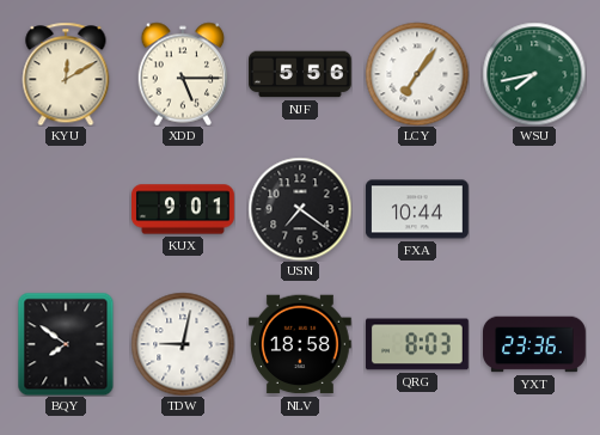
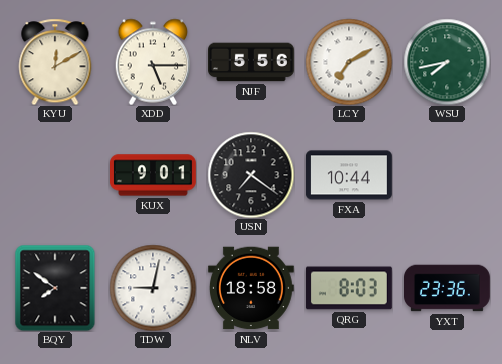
LCY: 7:06 -> 7:10
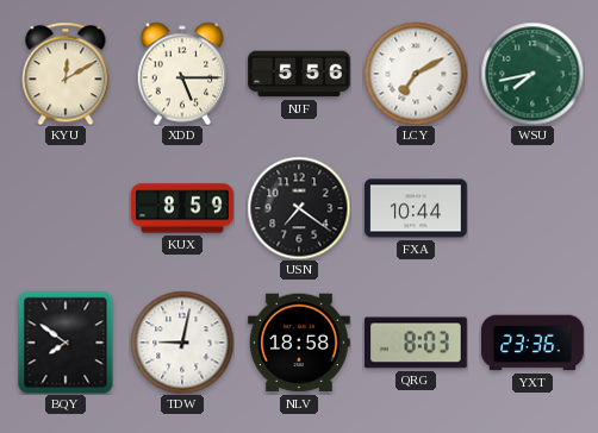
KUX: 9:01 -> 8:59
